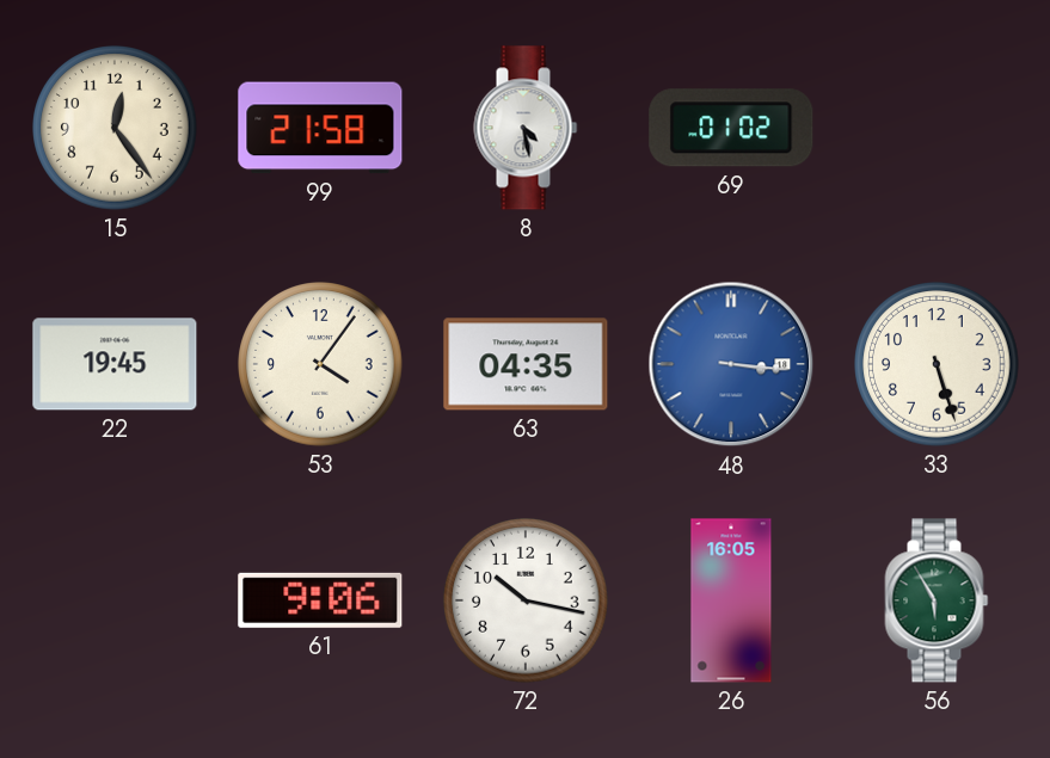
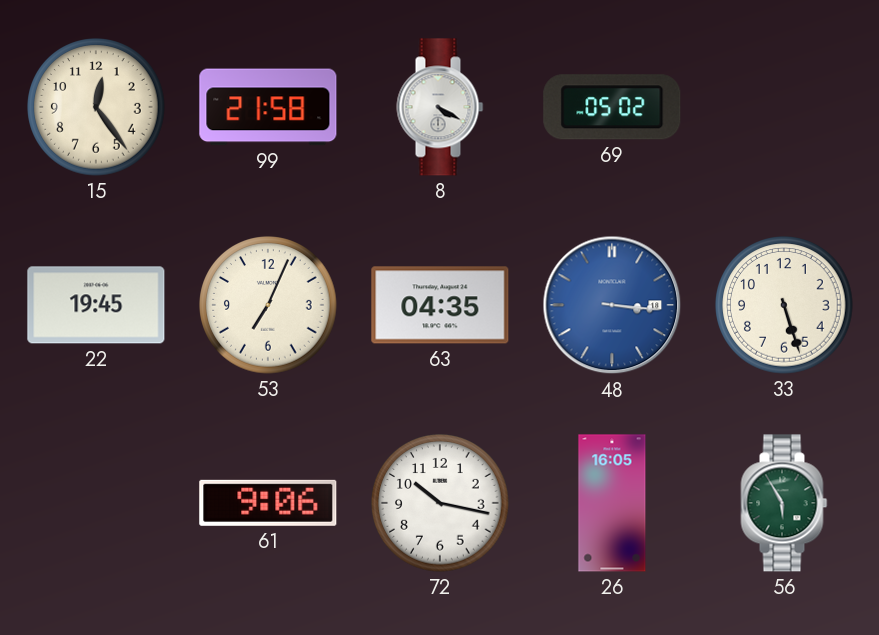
8: 4:28 -> 4:20
69: 01:02 -> 05:02
53: 4:06 -> 7:04
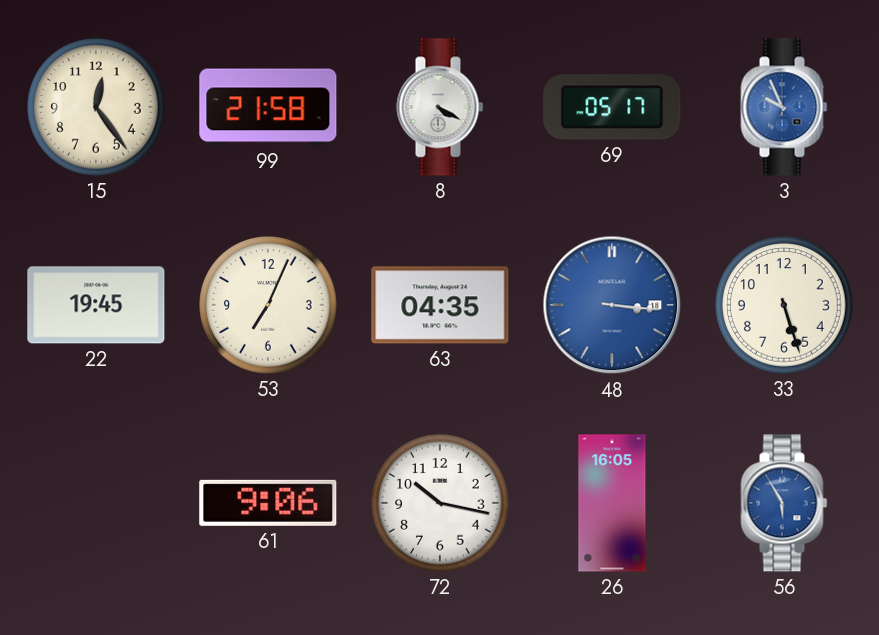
69: 05:02 -> 05:17
3: none -> 9:56
56 dial: green -> blue
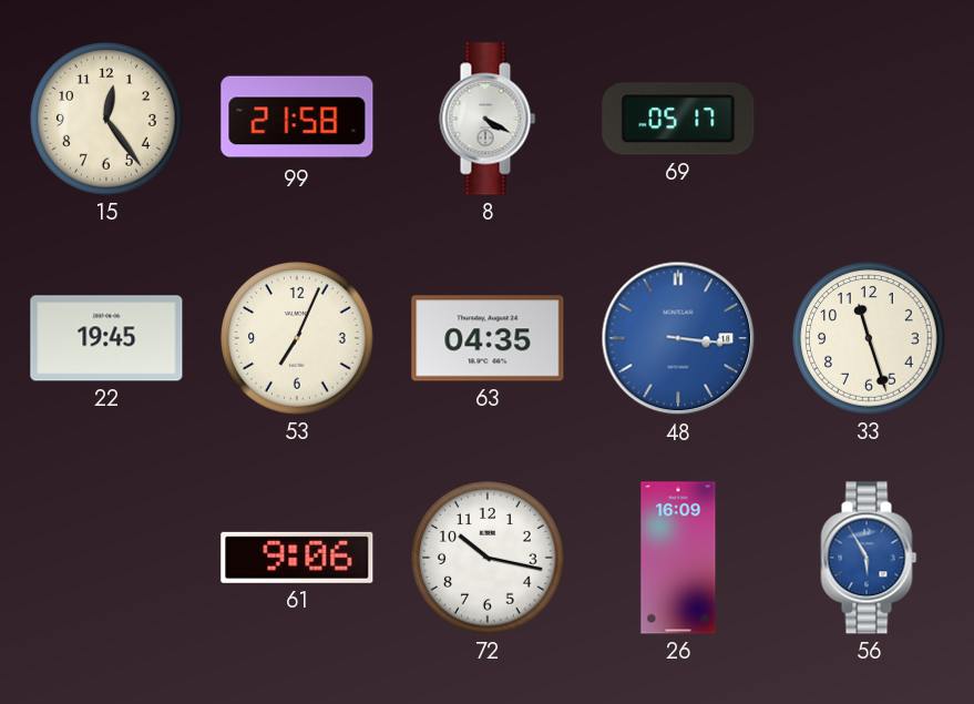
3: 9:56 -> none
33: 5:27 -> 11:27
26: 16:05 -> 16:09
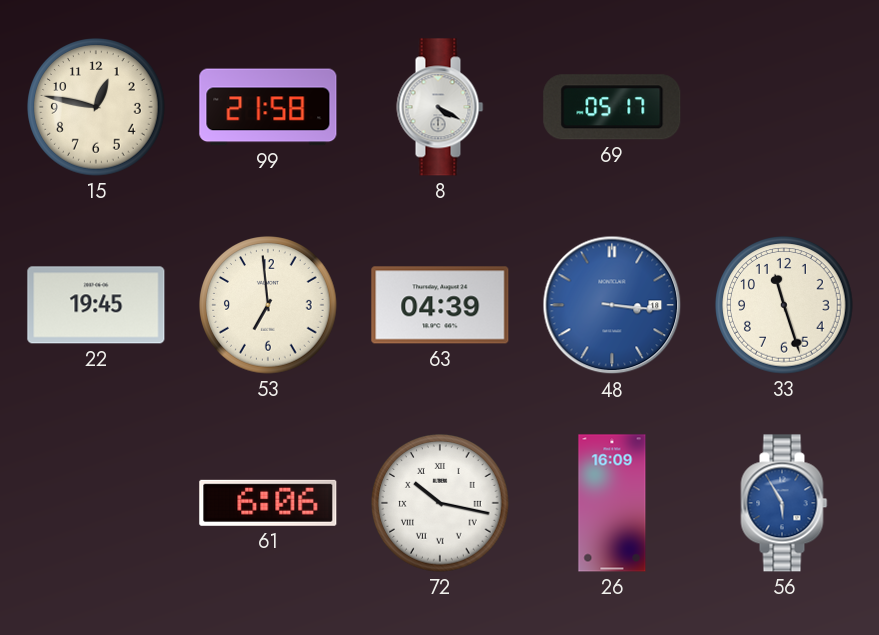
15: 12:24 -> 12:47
53: 7:04 -> 6:59
63: 04:35 -> 04:39
61: 9:06 -> 6:06
72 numerals: Arabic -> Roman
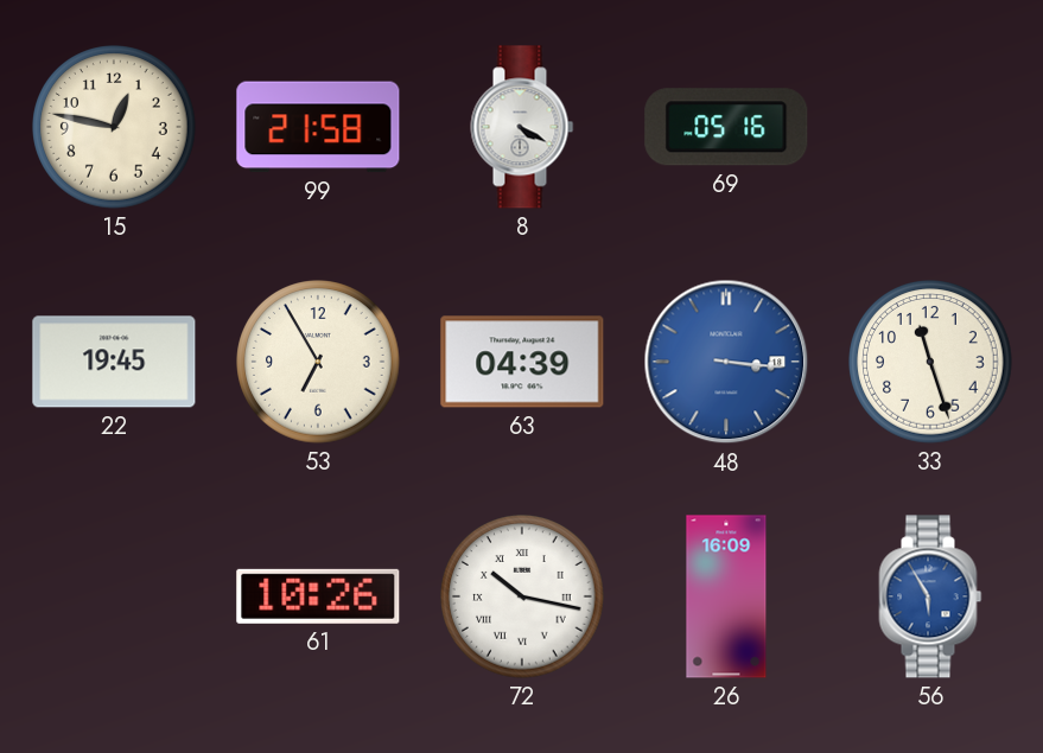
69: 05:17 -> 05:16
53: 6:59 -> 6:55
61: 6:06 -> 10:26
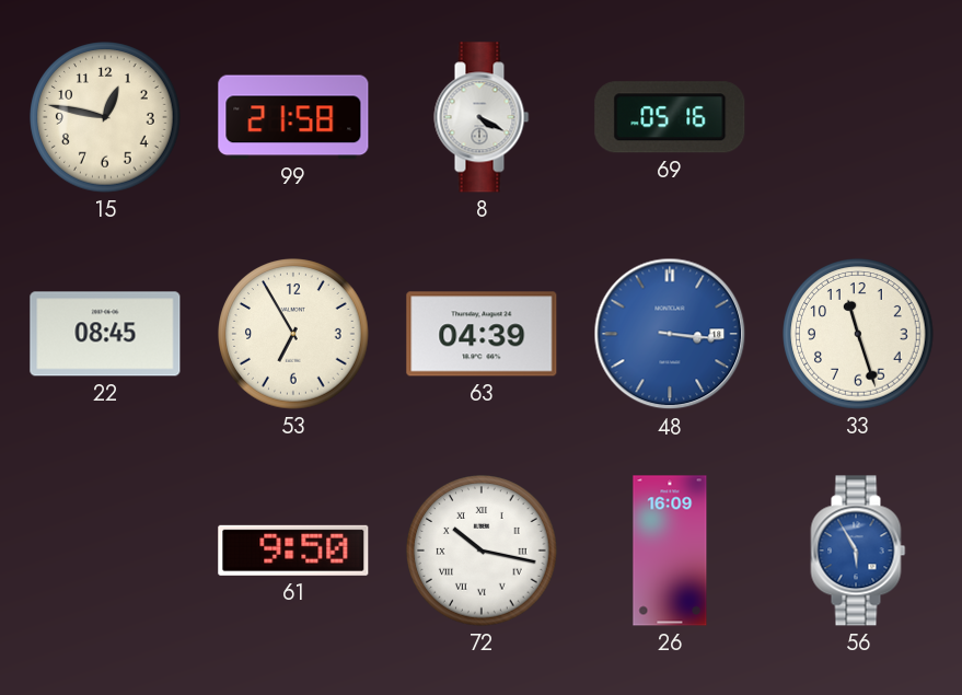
22: 19:45 -> 08:45
61: 10:26 -> 9:50
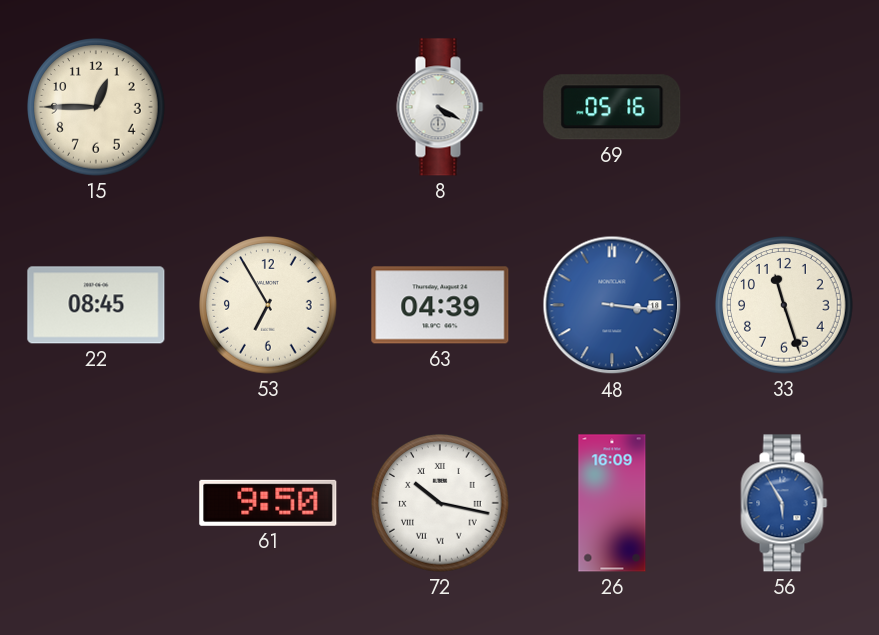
15: 12:47 -> 12:45
99: 21:58 -> none
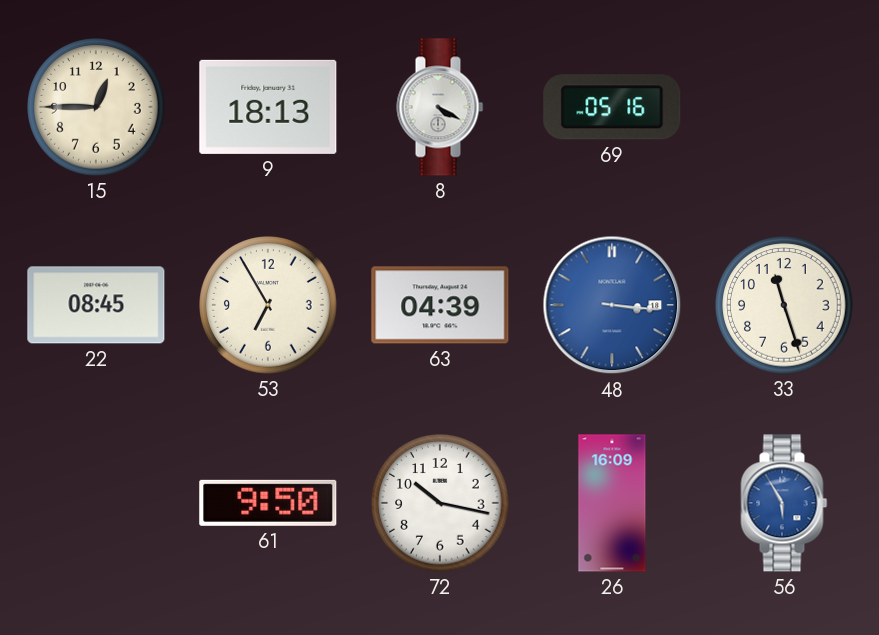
9: none -> 18:13
72 numerals: Roman -> Arabic
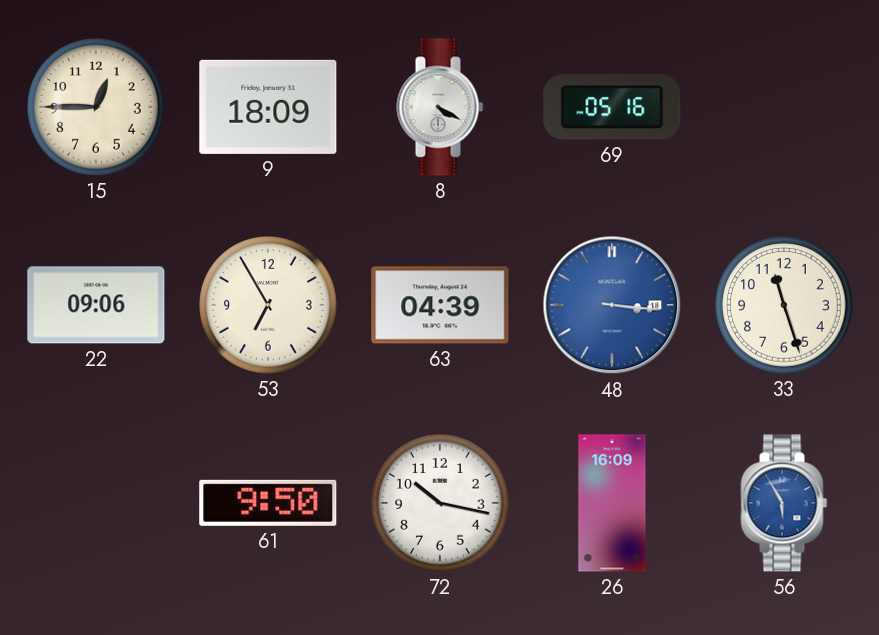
9: 18:13 -> 18:09
22: 08:45 -> 09:06
